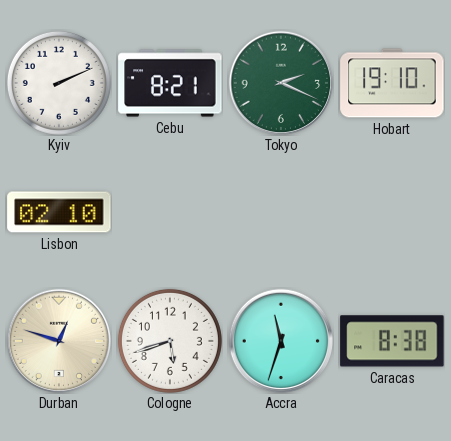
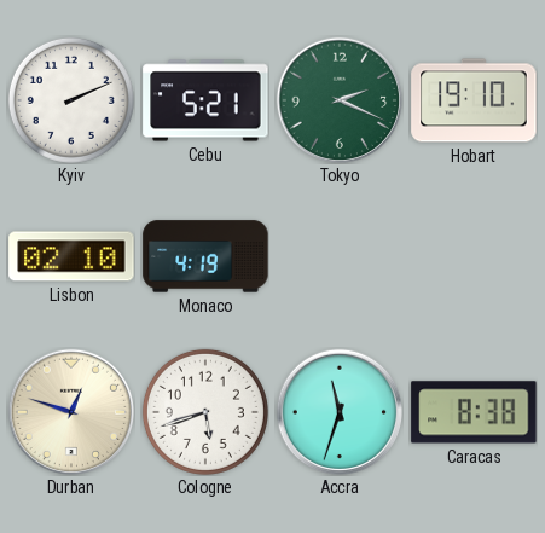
Cebu: 8:21 -> 5:21
Monaco: none -> 4:19
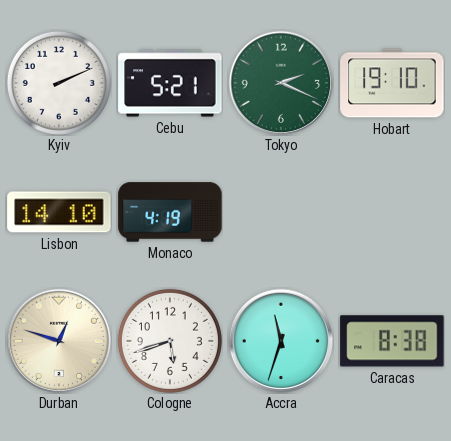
Lisbon: 02:10 -> 14:10
